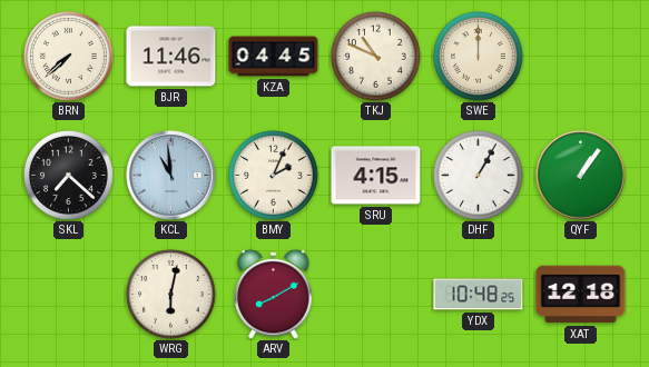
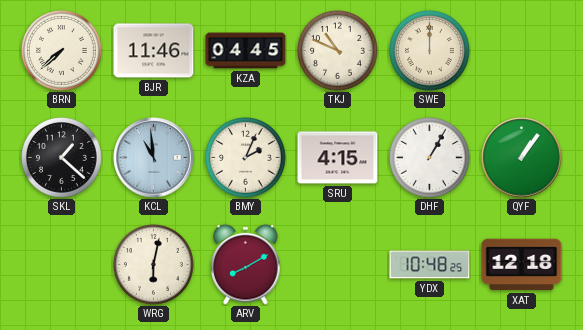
SKL: 7:22 -> 1:22
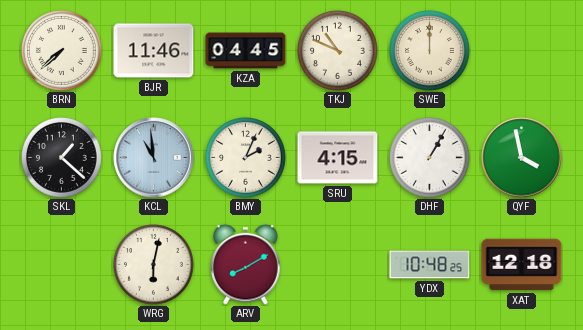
QYF: 1:06 -> 3:58
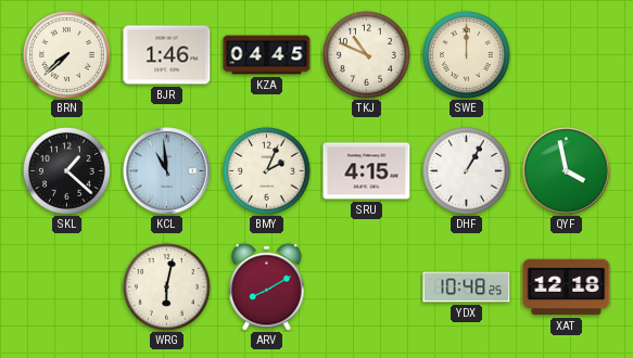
BJR: 11:46 -> 1:46
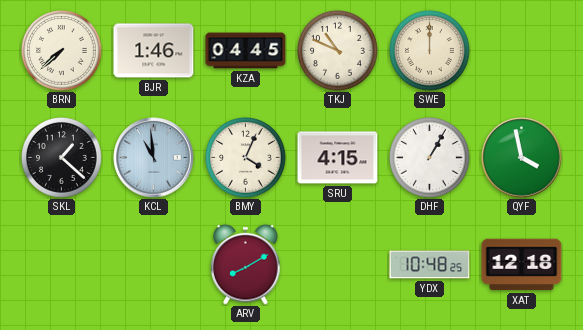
BMY: 2:04 -> 4:04
WRG: 6:02 -> none
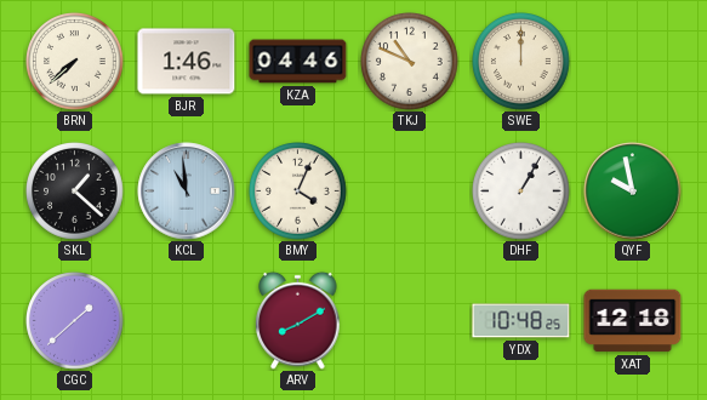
KZA: 04:45 -> 04:46
SRU: 4:15 -> none
QYF: 3:58 -> 9:58
CGC: none -> 1:38
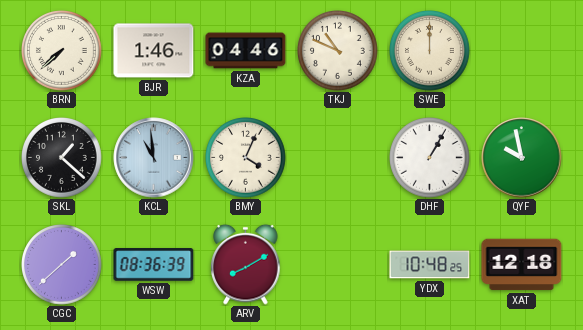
WSW: none -> 08:36
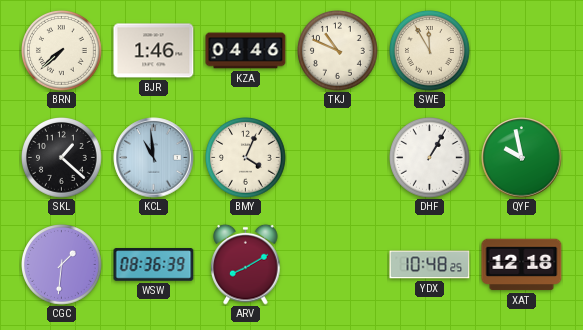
SWE: 12:00 -> 11:55
CGC: 1:38 -> 1:31
